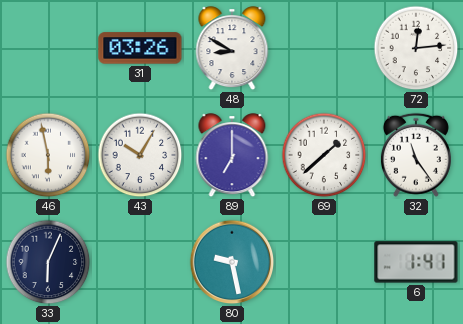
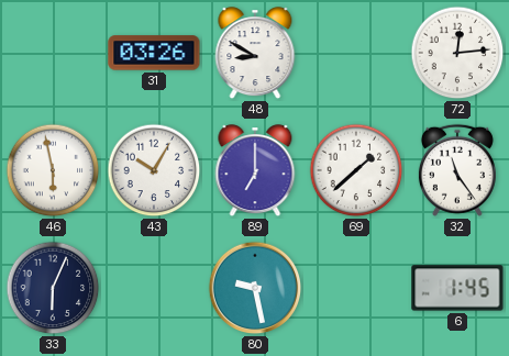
6: 1:41 -> 1:45
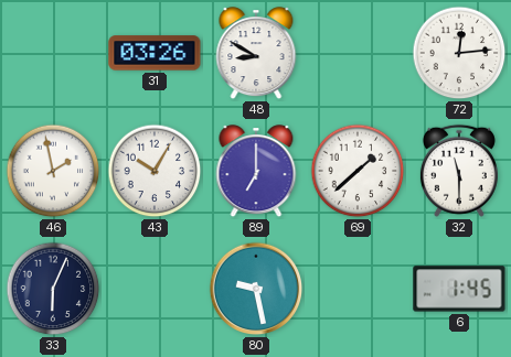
46: 5:58 -> 1:58
32: 11:24 -> 11:30
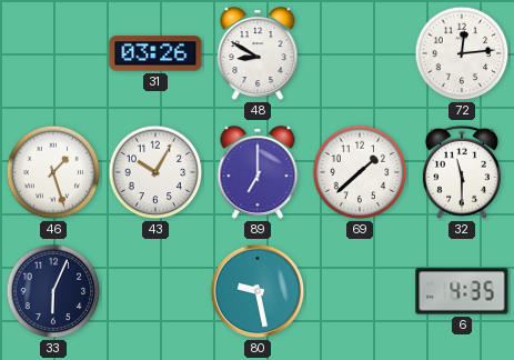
46: 1:58 -> 1:27
6: 1:45 -> 4:35
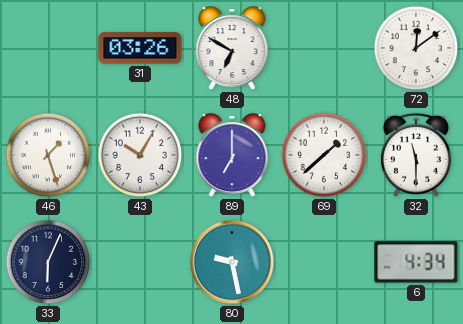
48: 8:50 -> 6:50
72: 12:14 -> 12:09
6: 4:35 -> 4:34
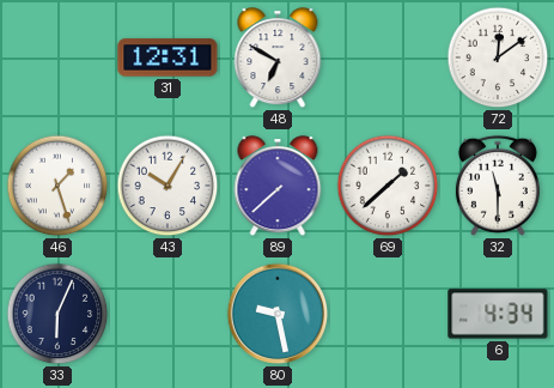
31: 03:26 -> 12:31
89: 7:00 -> 7:38
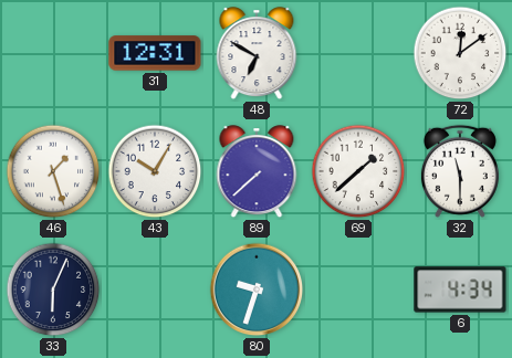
80: 9:28 -> 9:33
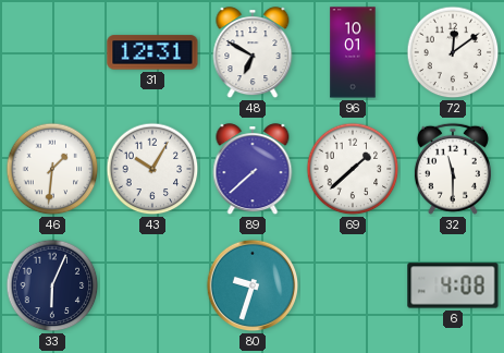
96: none -> 10:01
46: 1:27 -> 1:31
6: 4:34 -> 4:08
